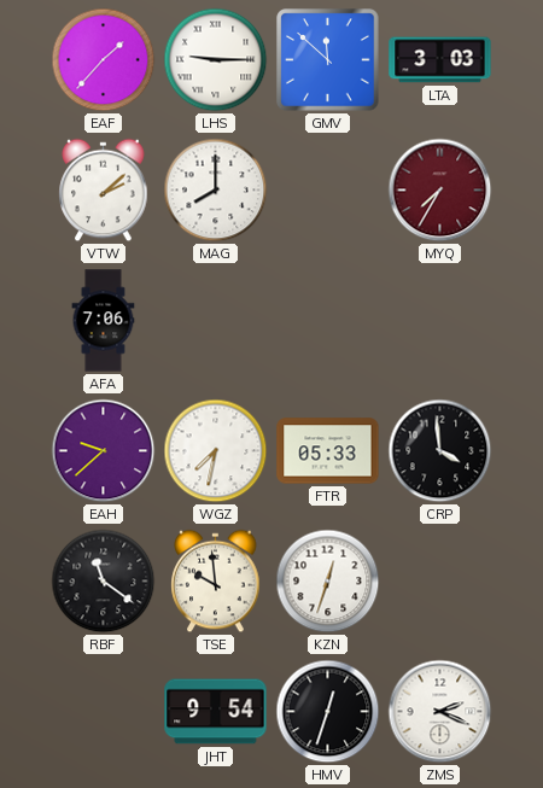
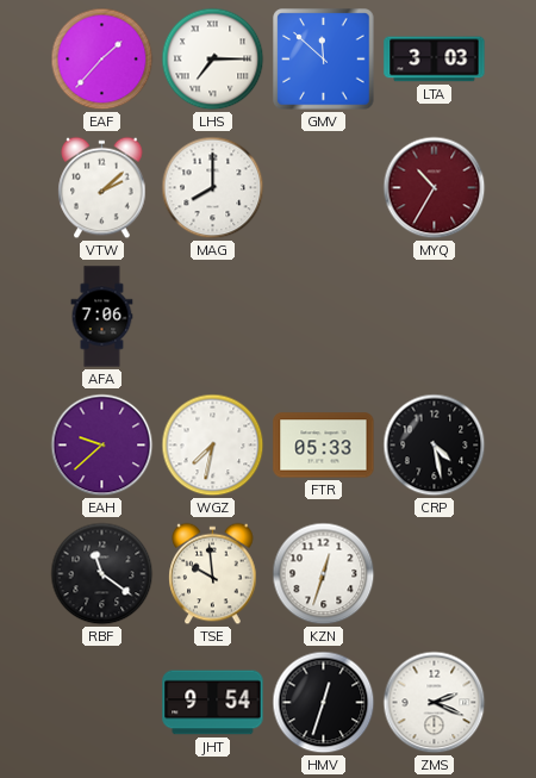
LHS: 9:15 -> 7:15
MYQ: 7:35 -> 10:35
CRP: 3:59 -> 4:28
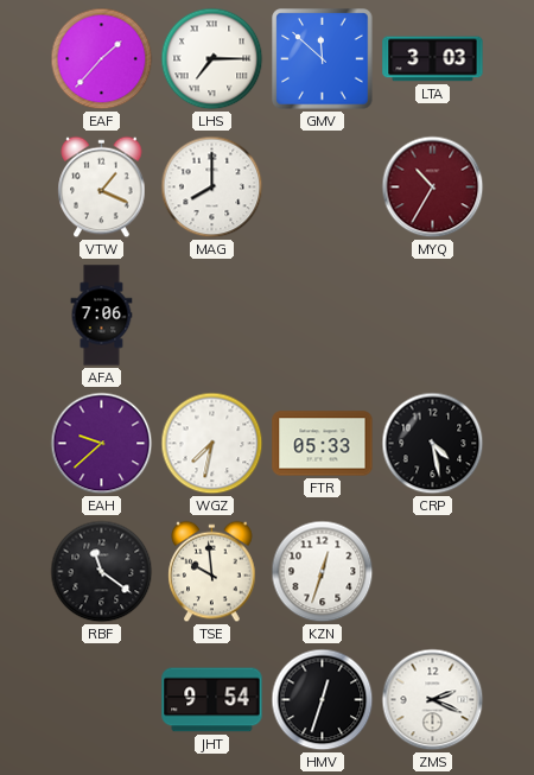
VTW: 2:08 -> 1:19
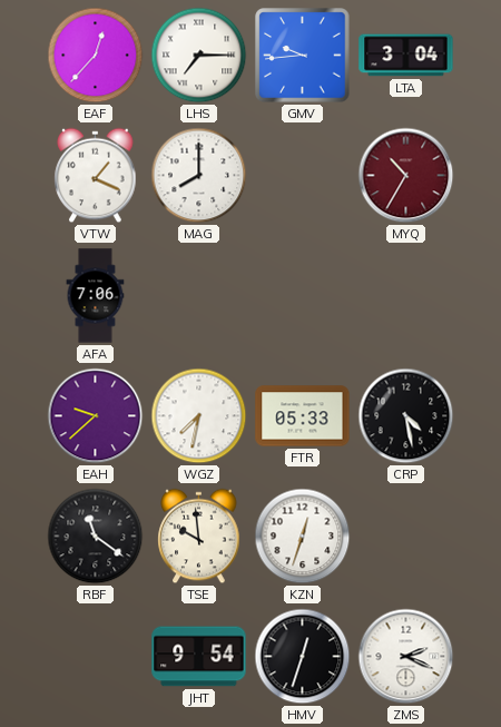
EAF: 1:37 -> 12:37
GMV: 11:52 -> 9:44
LTA: 3:03 -> 3:04
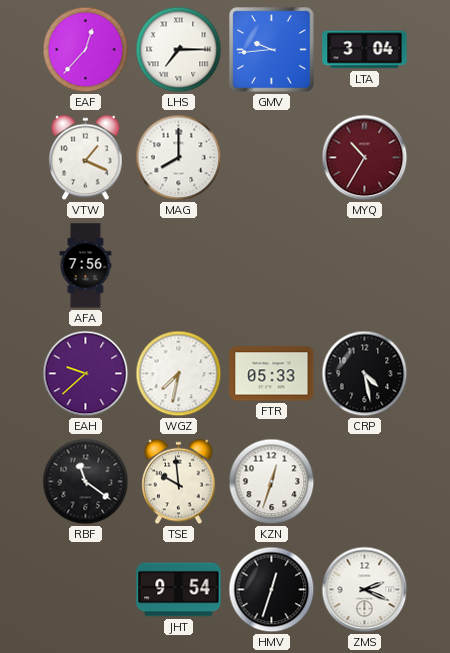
AFA: 7:06 -> 7:56
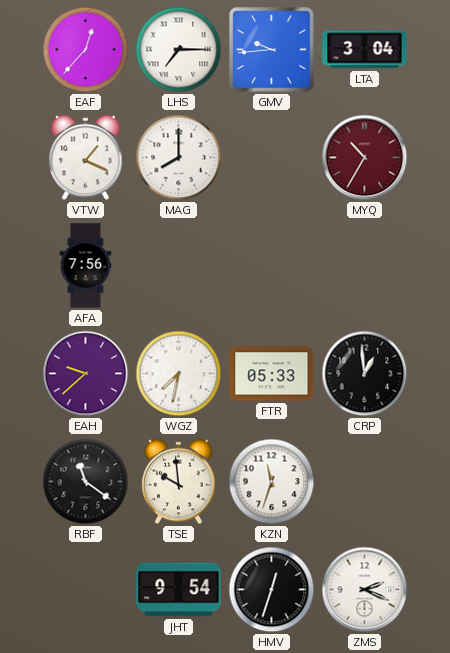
CRP: 4:28 -> 12:59
KZN: 12:33 -> 11:33
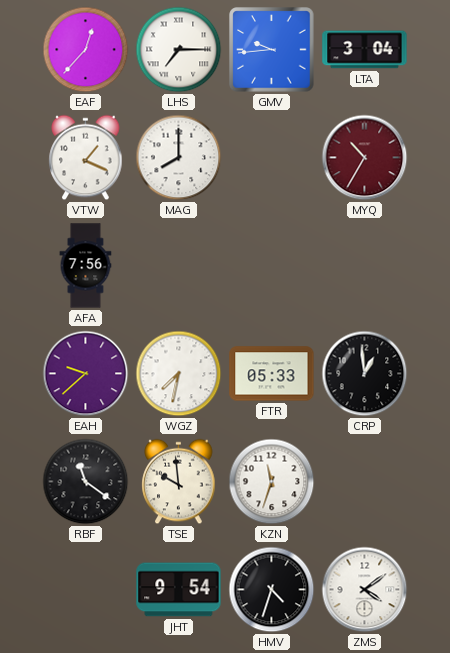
HMV: 12:33 -> 4:33
ZMS: 2:19 -> 4:09
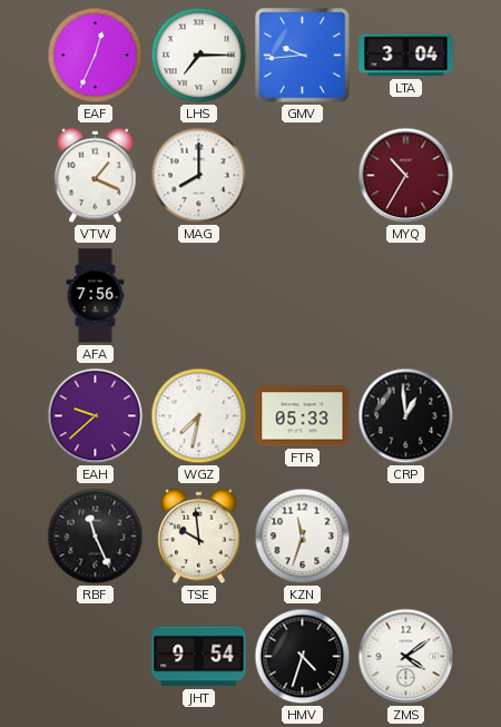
EAF: 12:37 -> 12:34
RBF: 11:21 -> 11:26
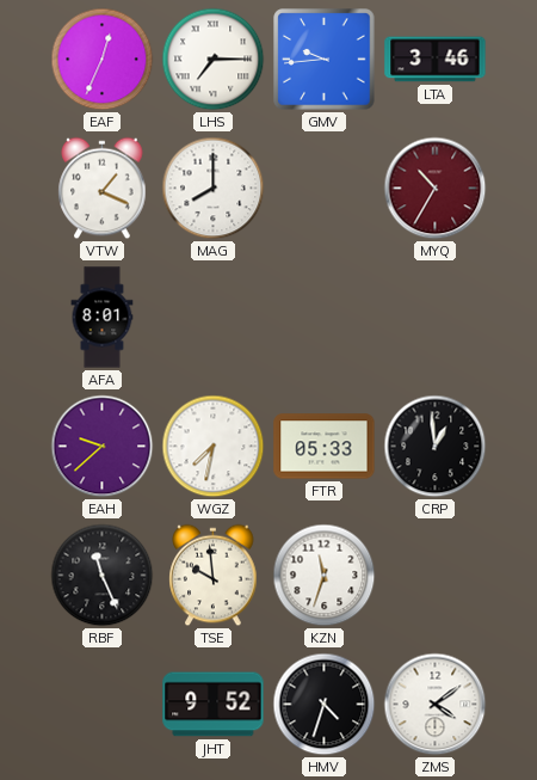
LTA: 3:04 -> 3:46
AFA: 7:56 -> 8:01
JHT: 9:54 -> 9:52
